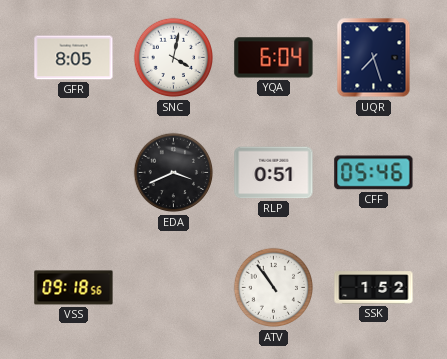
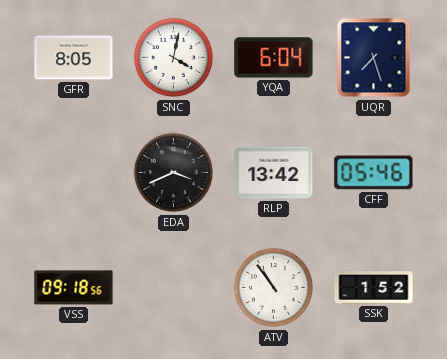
RLP: 0:51 -> 13:42
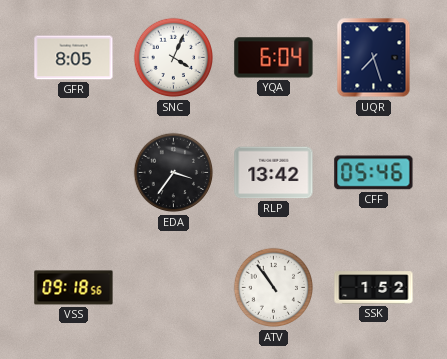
SNC: 4:02 -> 4:04
EDA: 3:41 -> 3:36
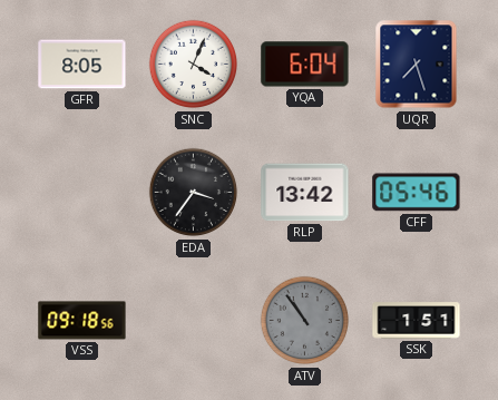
ATV dial: white -> grey
SSK: 1:52 -> 1:51
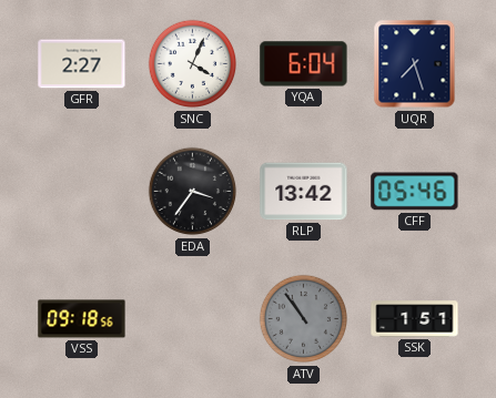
GFR: 8:05 -> 2:27
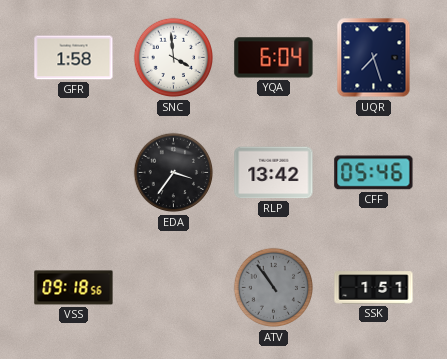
GFR: 2:27 -> 1:58
SNC: 4:04 -> 3:59
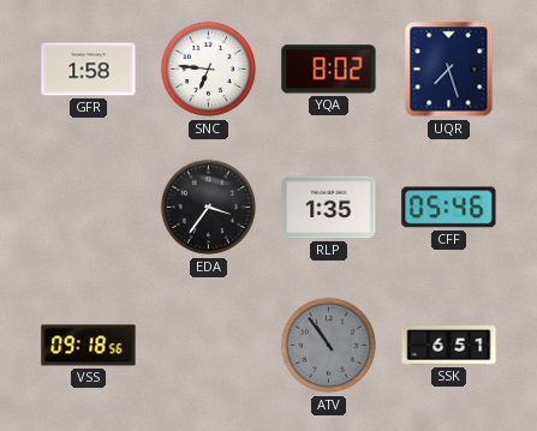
SNC: 3:59 -> 6:46
YQA: 6:04 -> 8:02
RLP: 13:42 -> 1:35
SSK: 1:51 -> 6:51
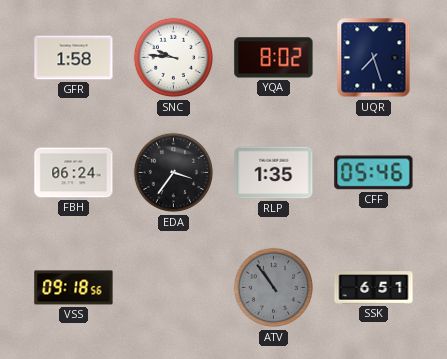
SNC: 6:46 -> 9:46
FBH: none -> 06:24
